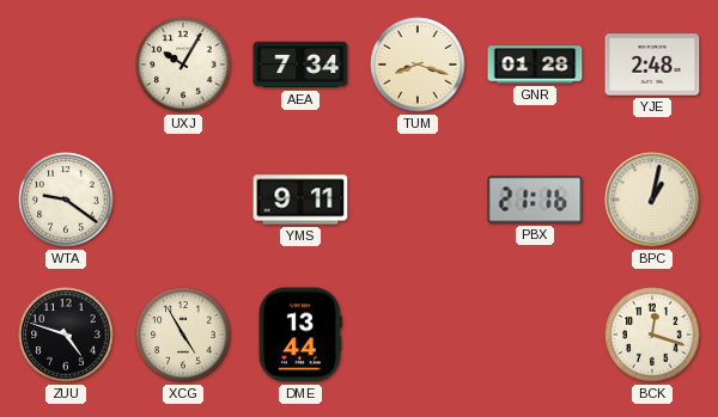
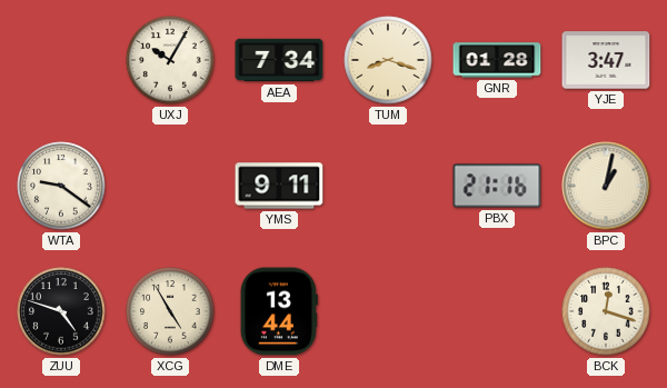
YJE: 2:48 -> 3:47
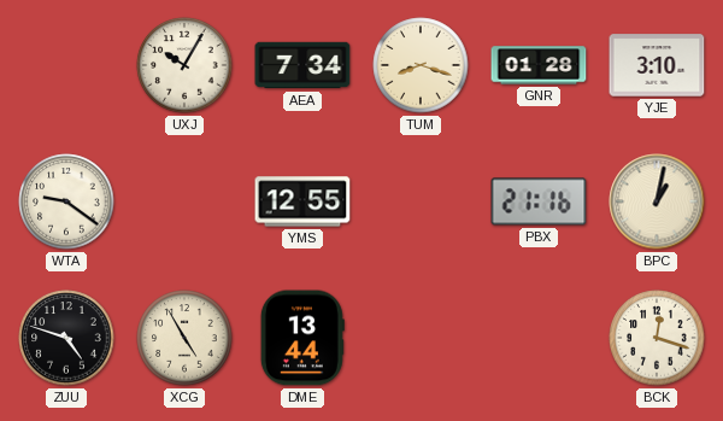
YJE: 3:47 -> 3:10
YMS: 9:11 -> 12:55
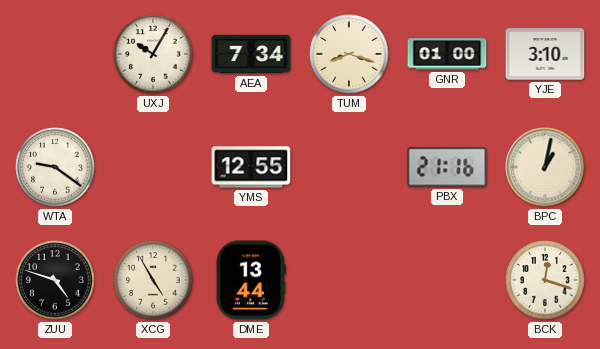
GNR: 01:28 -> 01:00
